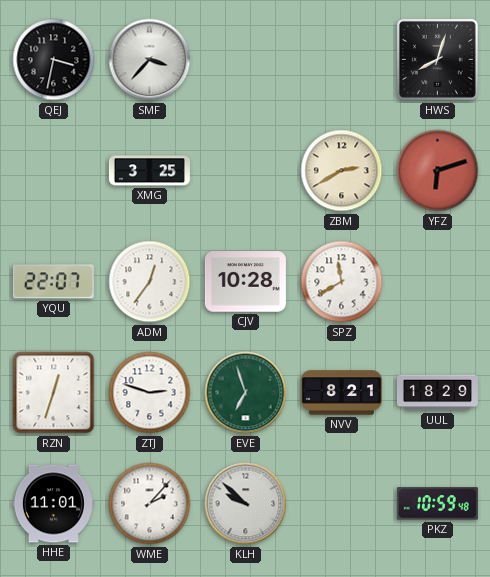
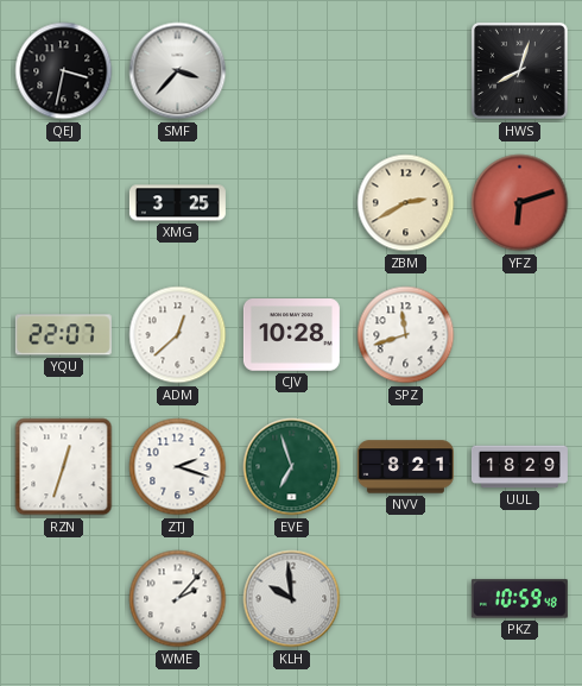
ADM: 12:36 -> 12:38
SPZ: 11:40 -> 11:42
ZTJ: 2:48 -> 2:18
HHE: 11:01 -> none
KLH: 9:52 -> 9:59
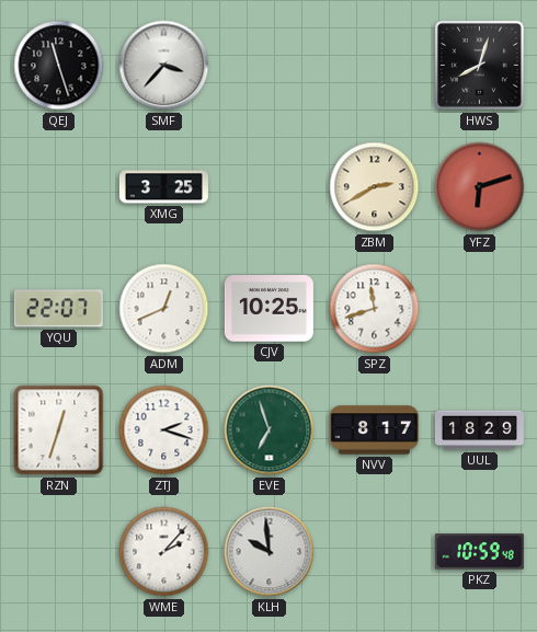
QEJ: 3:32 -> 11:27
ADM: 12:38 -> 12:41
CJV: 10:28 -> 10:25
NVV: 8:21 -> 8:17
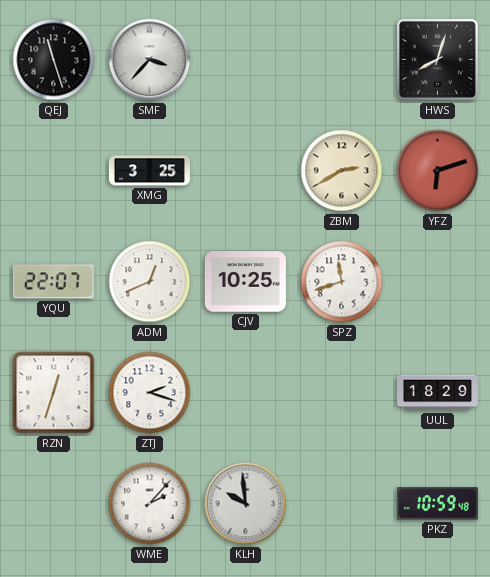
EVE: 6:57 -> none
NVV: 8:17 -> none
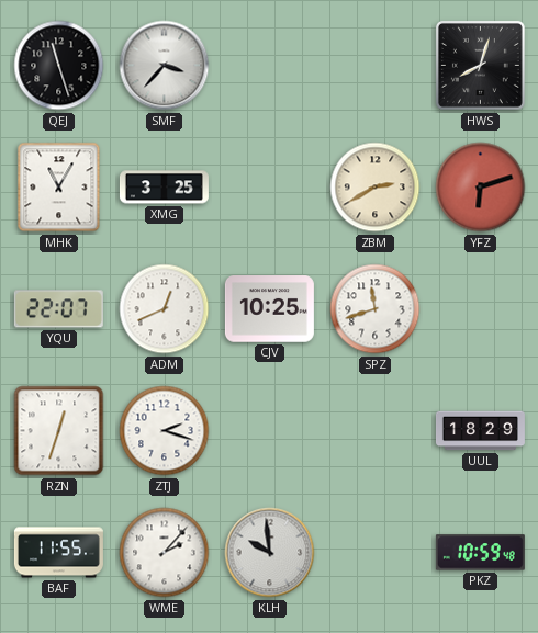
MHK: none -> 11:05
BAF: none -> 11:55
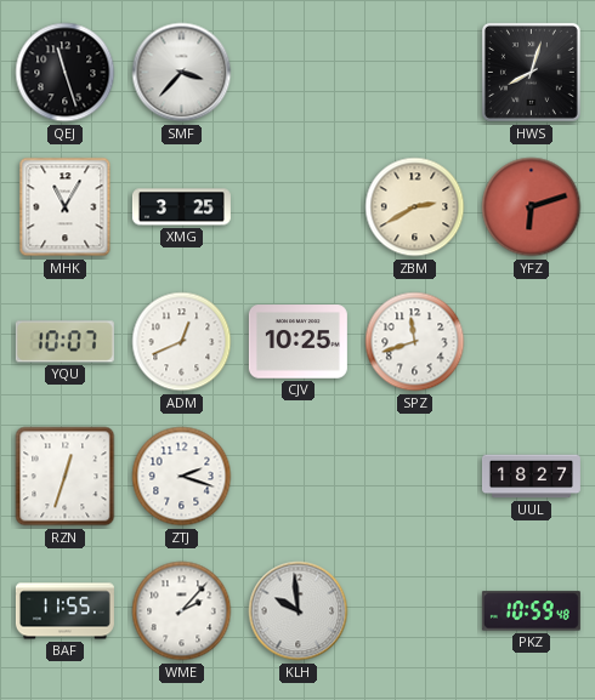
YQU: 22:07 -> 10:07
UUL: 18:29 -> 18:27
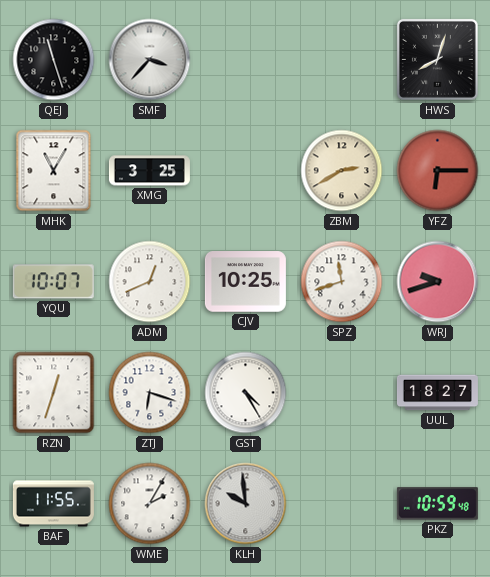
YFZ: 6:12 -> 6:15
WRJ: none -> 9:42
ZTJ: 2:18 -> 6:18
GST: none -> 4:25
WME: 2:07 -> 2:05
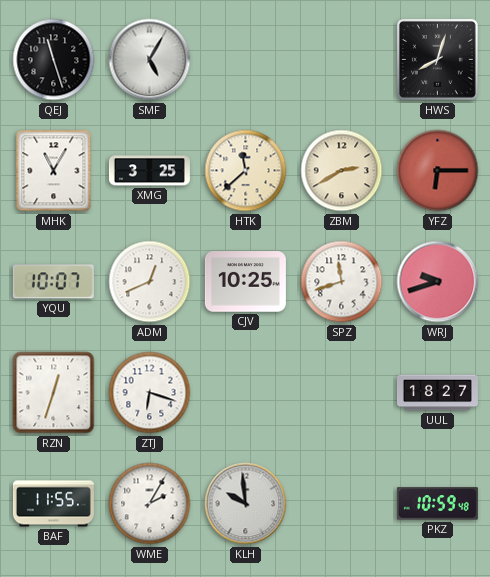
SMF: 3:37 -> 5:05
HTK: none -> 11:38
GST: 4:25 -> none
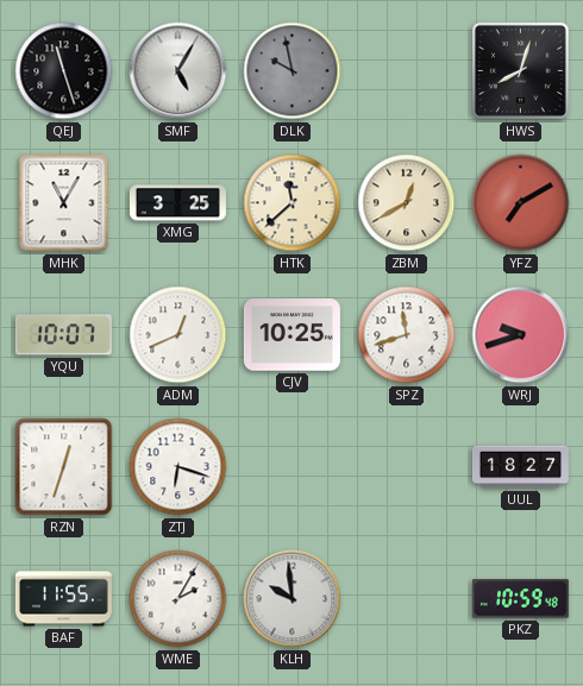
DLK: none -> 9:58
ZBM: 2:40 -> 12:40
YFZ: 6:15 -> 7:10
